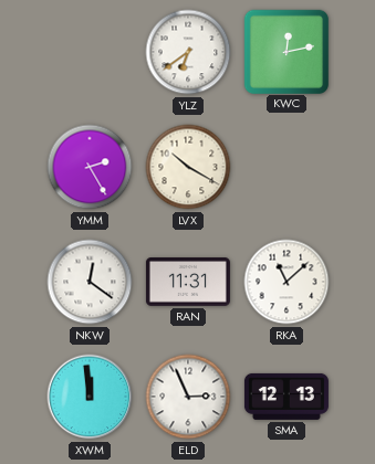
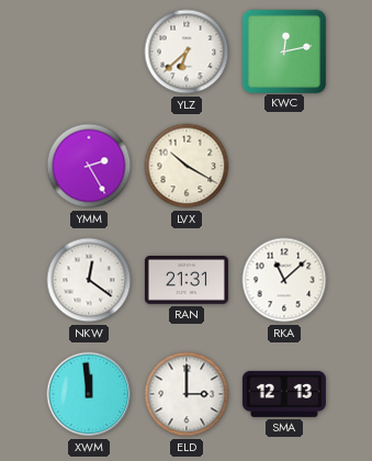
YLZ: 6:39 -> 6:38
RAN: 11:31 -> 21:31
ELD: 2:56 -> 3:00
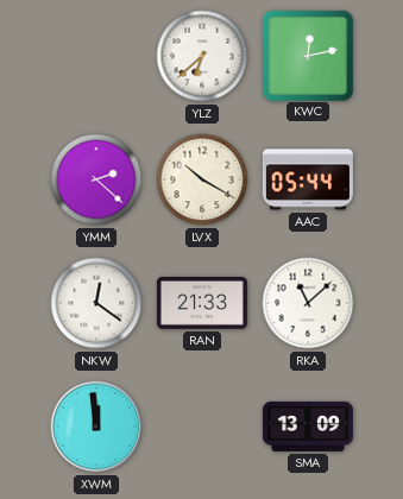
YMM: 2:25 -> 2:22
AAC: none -> 05:44
RAN: 21:31 -> 21:33
ELD: 3:00 -> none
SMA: 12:13 -> 13:09
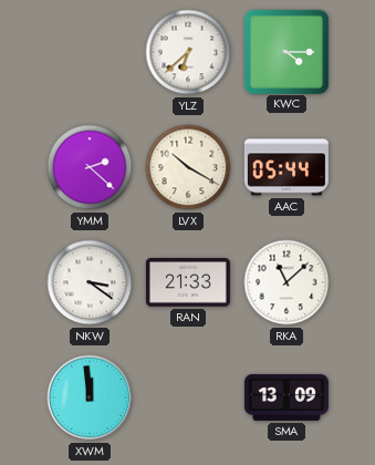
KWC: 12:13 -> 4:15
NKW: 12:21 -> 3:21
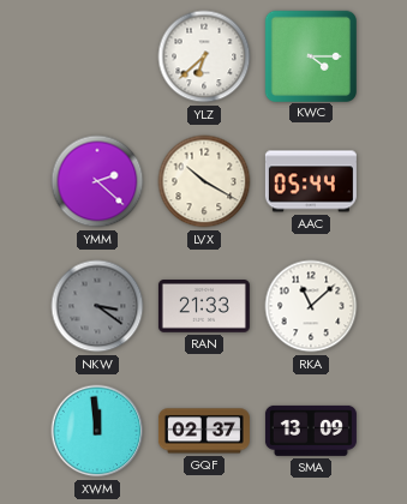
NKW dial: white -> grey
GQF: none -> 02:37
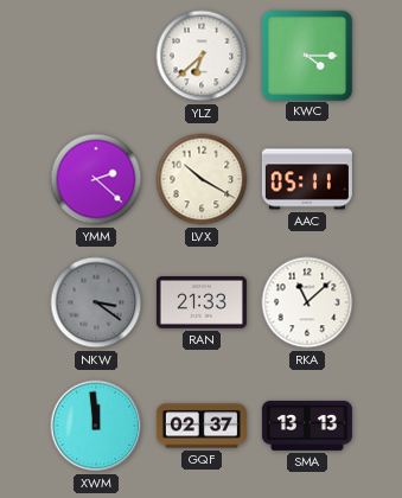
AAC: 05:44 -> 05:11
SMA: 13:09 -> 13:13
